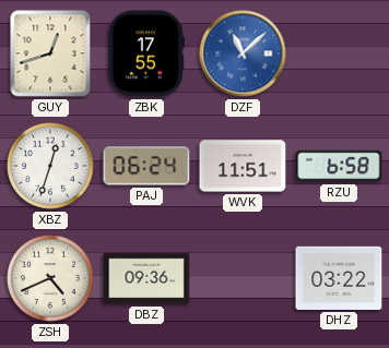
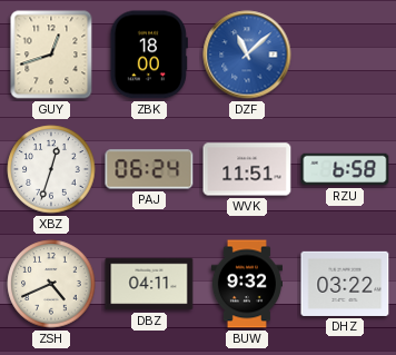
ZBK: 17:55 -> 18:00
DBZ: 09:36 -> 04:11
BUW: none -> 9:32
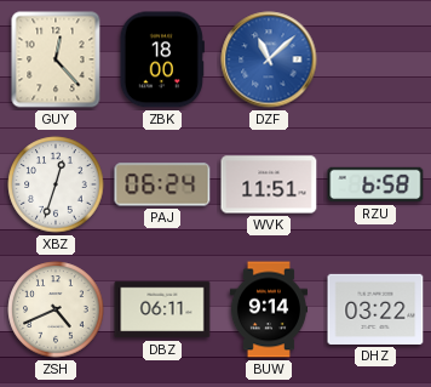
GUY: 12:42 -> 12:23
DBZ: 04:11 -> 06:11
BUW: 9:32 -> 9:14
